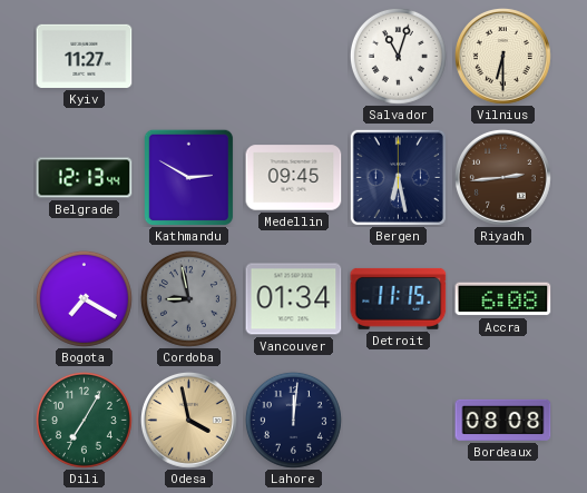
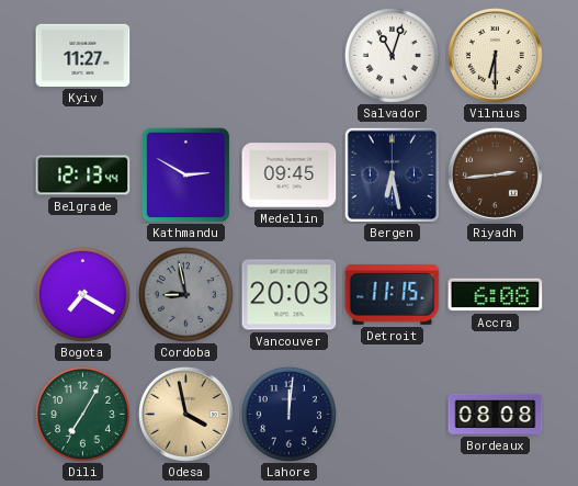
Vancouver: 01:34 -> 20:03
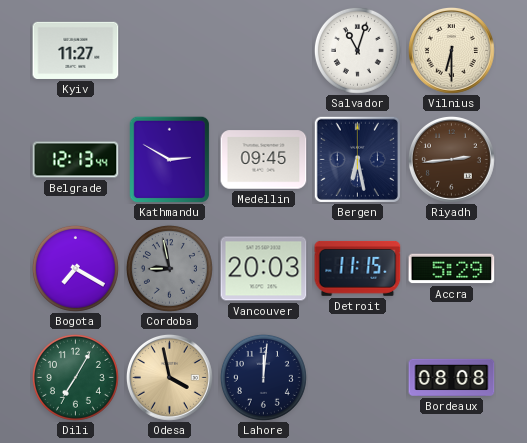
Accra: 6:08 -> 5:29
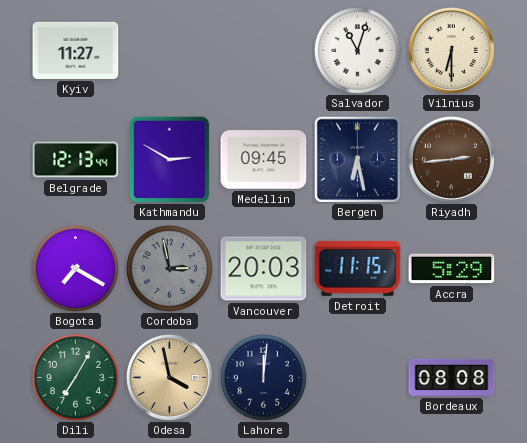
Cordoba: 8:58 -> 2:58
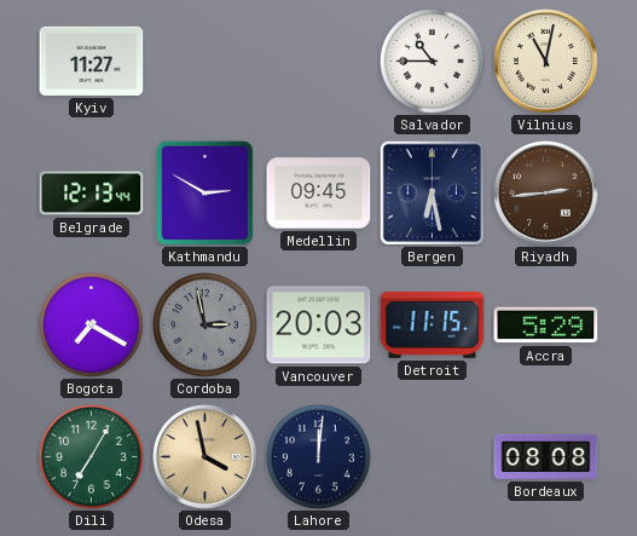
Salvador: 11:03 -> 10:45
Vilnius: 6:30 -> 11:02
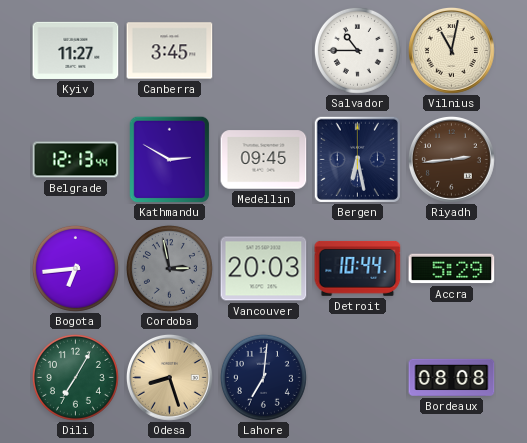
Canberra: none -> 3:45
Bogota: 7:20 -> 6:44
Detroit: 11:15 -> 10:44
Odesa: 3:58 -> 8:27
Lahore: 12:01 -> 7:01
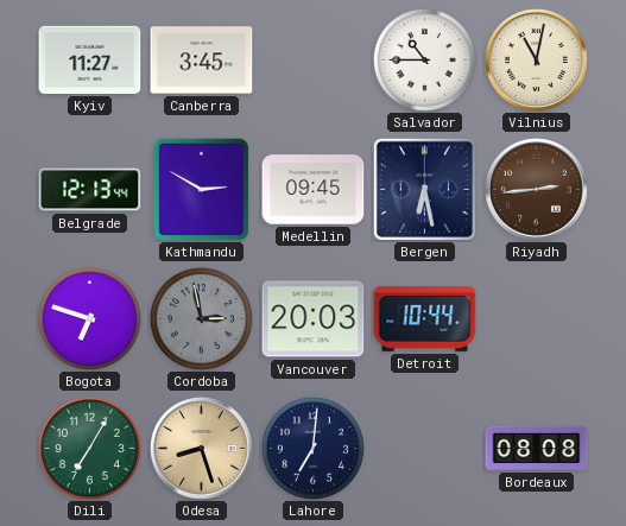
Bogota: 6:44 -> 6:48
Accra: 5:29 -> none
